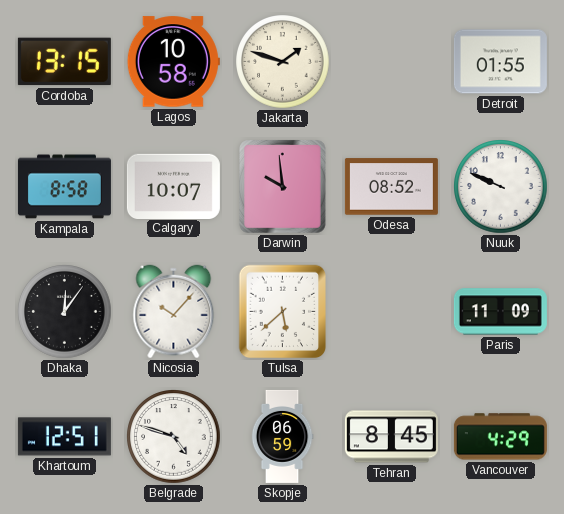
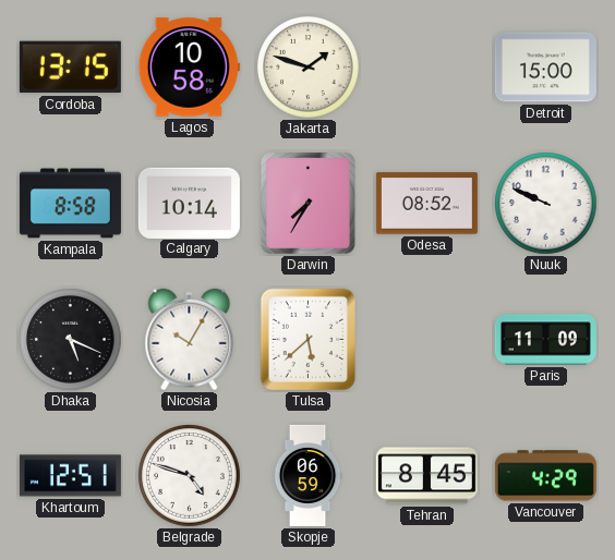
Detroit: 01:55 -> 15:00
Calgary: 10:07 -> 10:14
Darwin: 9:59 -> 7:35
Dhaka: 12:06 -> 5:19
Nicosia: 10:07 -> 10:05
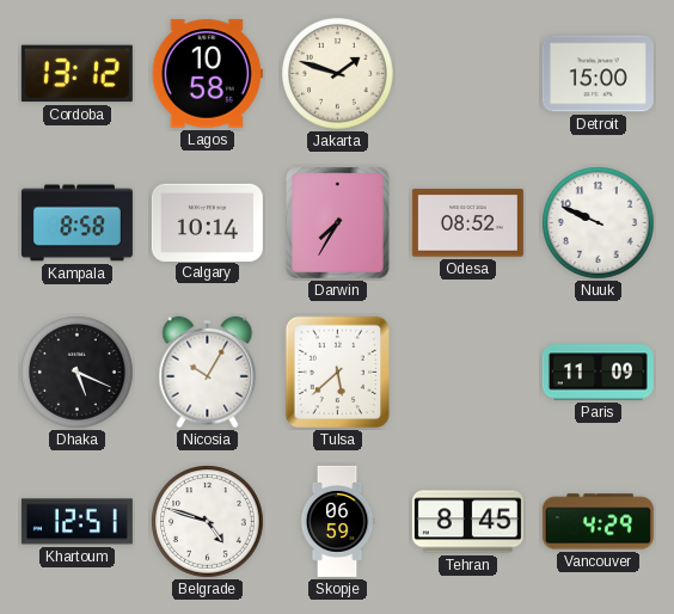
Cordoba: 13:15 -> 13:12
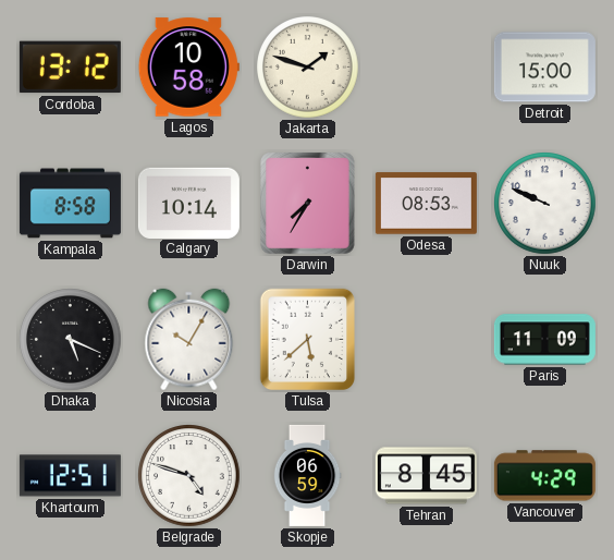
Odesa: 08:52 -> 08:53
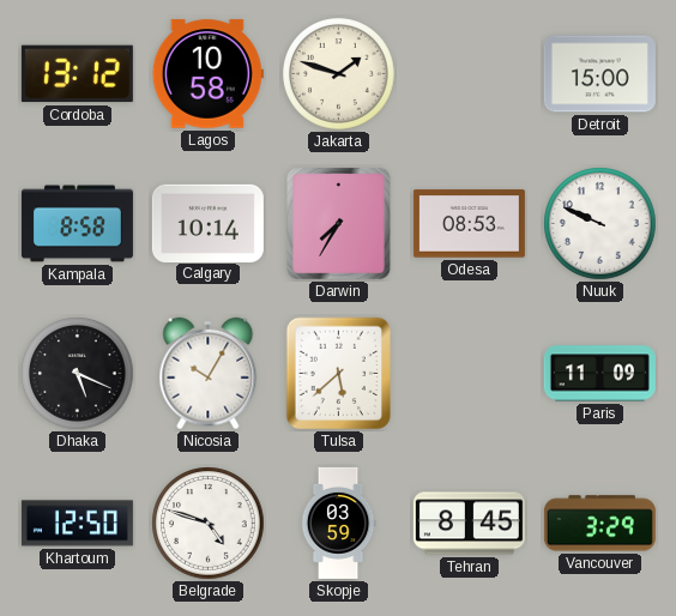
Khartoum: 12:51 -> 12:50
Skopje: 06:59 -> 03:59
Vancouver: 4:29 -> 3:29
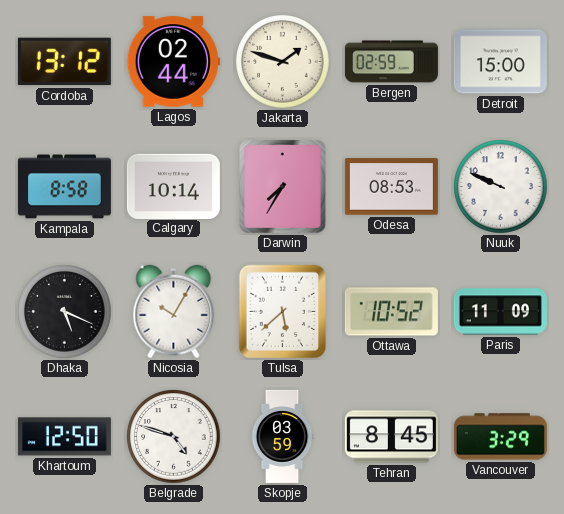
Lagos: 10:58 -> 02:44
Bergen: none -> 02:59
Ottawa: none -> 10:52
